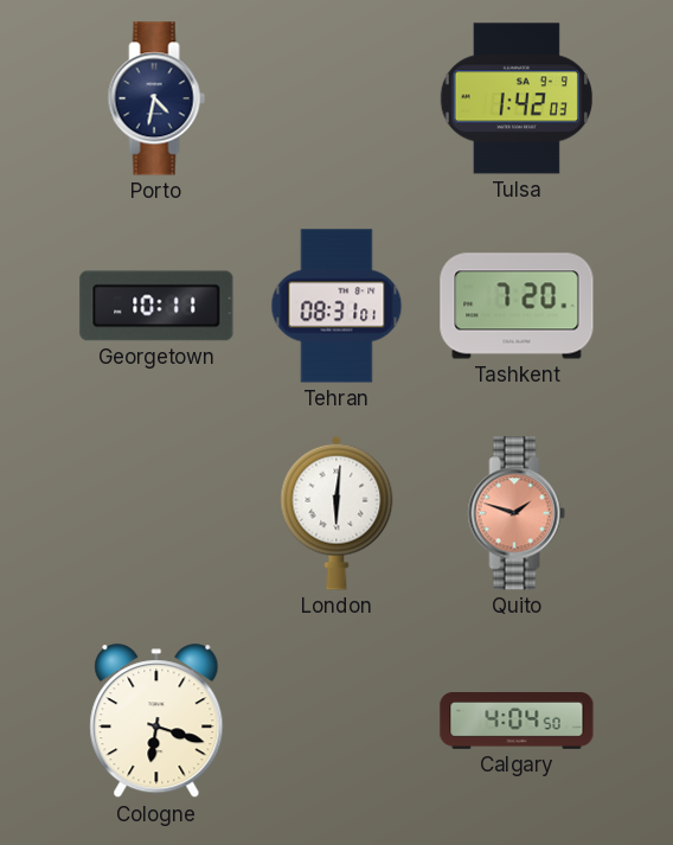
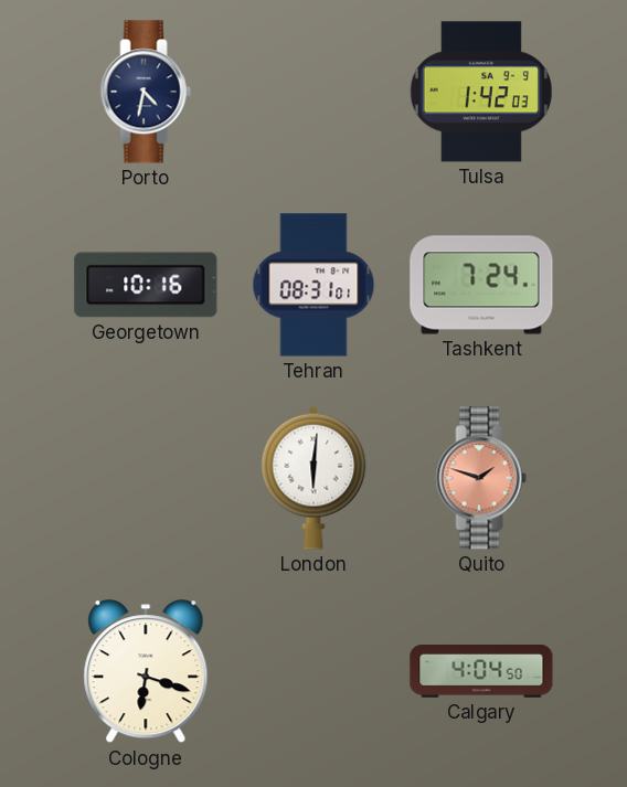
Georgetown: 10:11 -> 10:16
Tashkent: 7:20 -> 7:24
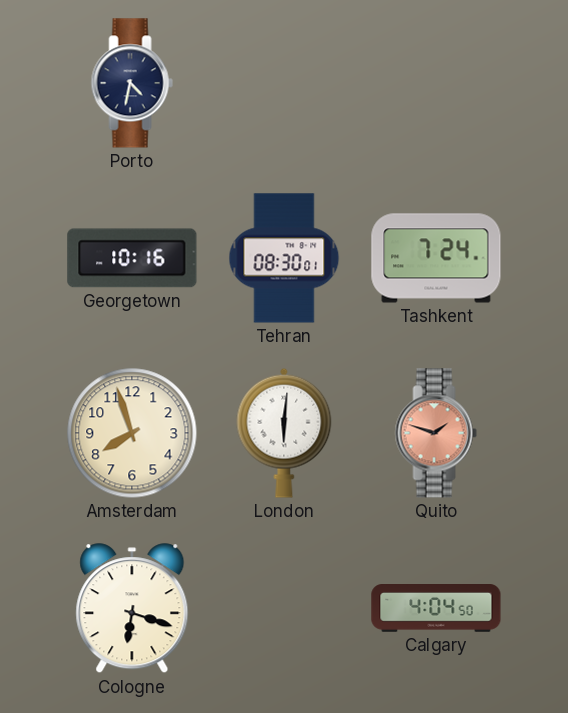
Tulsa: 1:42 -> none
Tehran: 08:31 -> 08:30
Amsterdam: none -> 7:57
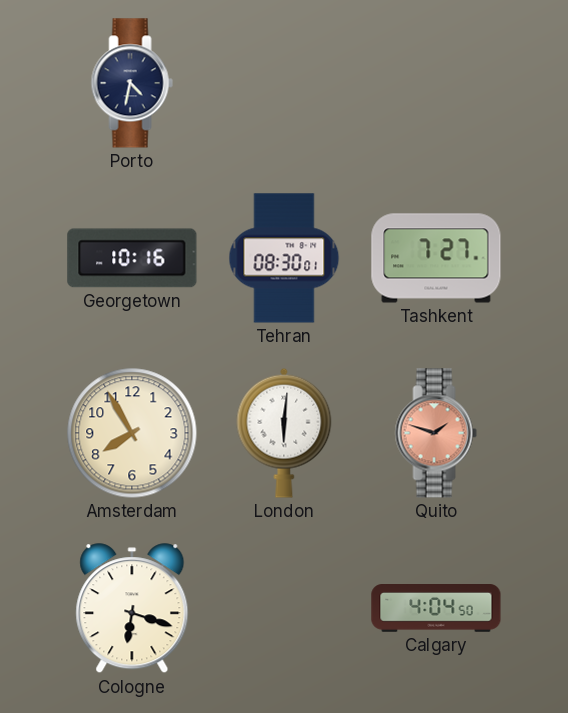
Tashkent: 7:24 -> 7:27
Amsterdam: 7:57 -> 7:55
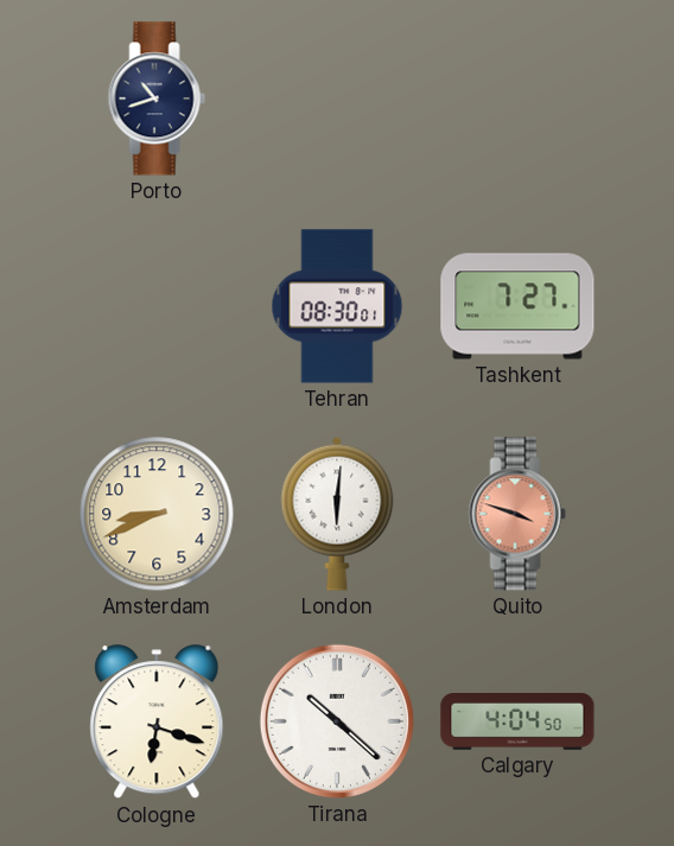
Porto: 4:32 -> 10:42
Georgetown: 10:16 -> none
Amsterdam: 7:55 -> 8:41
Quito: 1:48 -> 3:48
Tirana: none -> 10:22
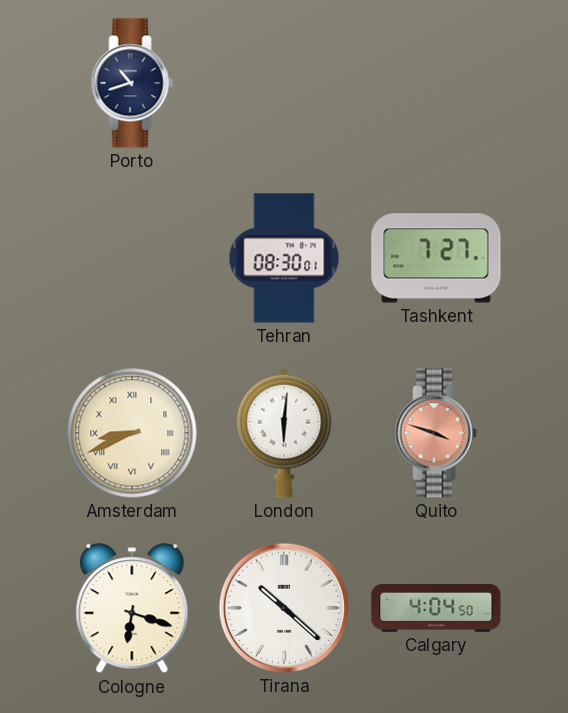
Amsterdam numerals: Arabic -> Roman
